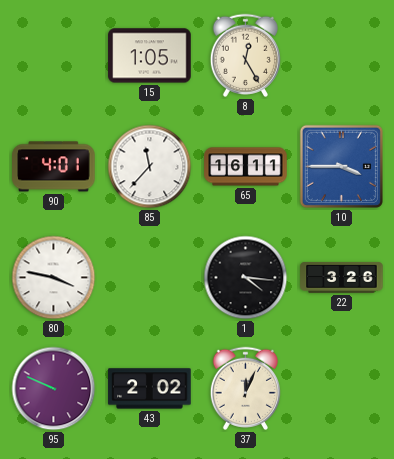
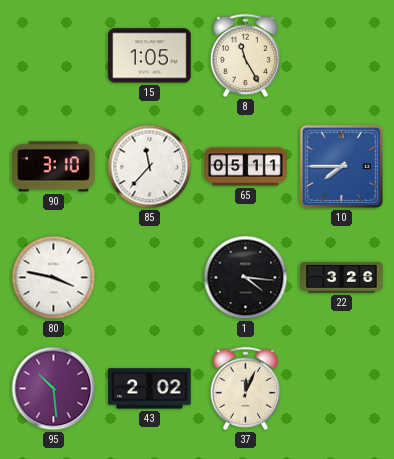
8: 12:25 -> 11:25
90: 4:01 -> 3:10
65: 16:11 -> 05:11
10: 3:45 -> 7:45
95: 9:49 -> 10:29
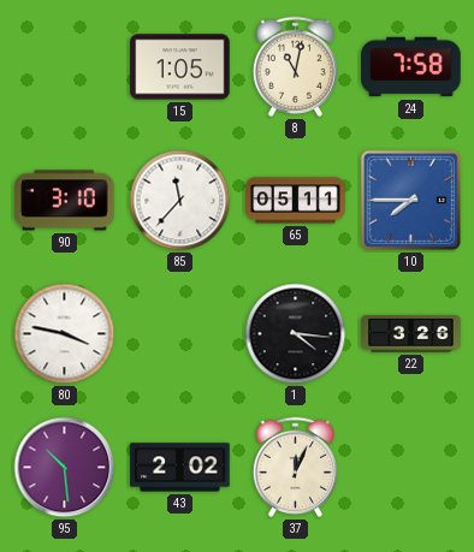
8: 11:25 -> 11:02
24: none -> 7:58
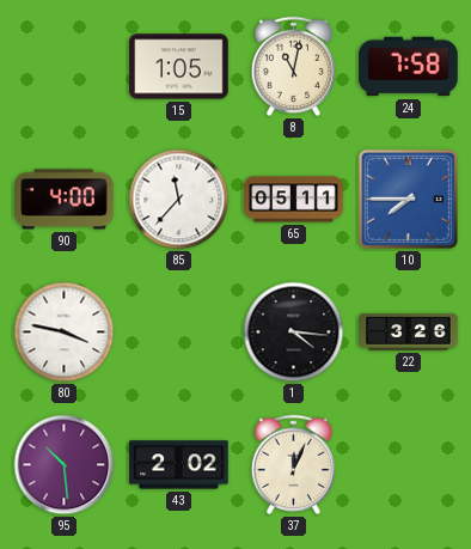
90: 3:10 -> 4:00
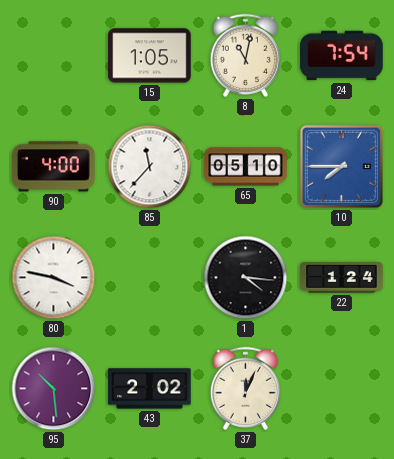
24: 7:58 -> 7:54
65: 05:11 -> 05:10
22: 3:26 -> 1:24
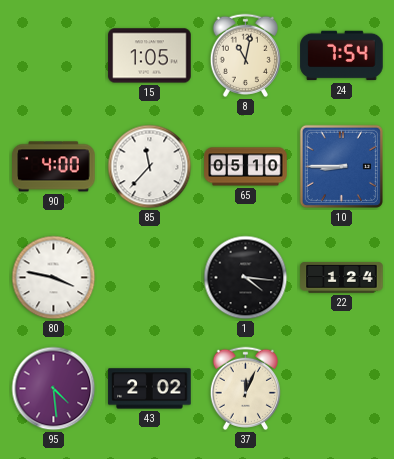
10: 7:45 -> 8:45
95: 10:29 -> 4:29
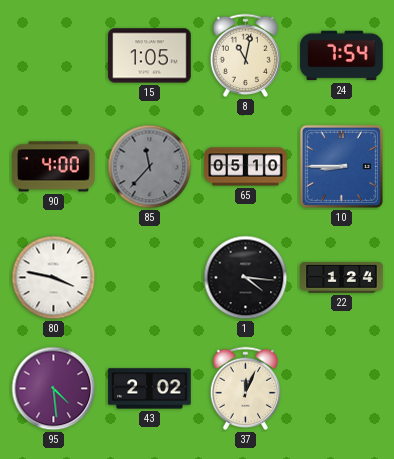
85 dial: white -> grey
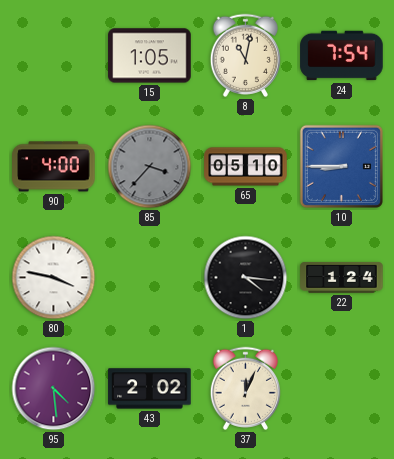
85: 11:37 -> 3:37
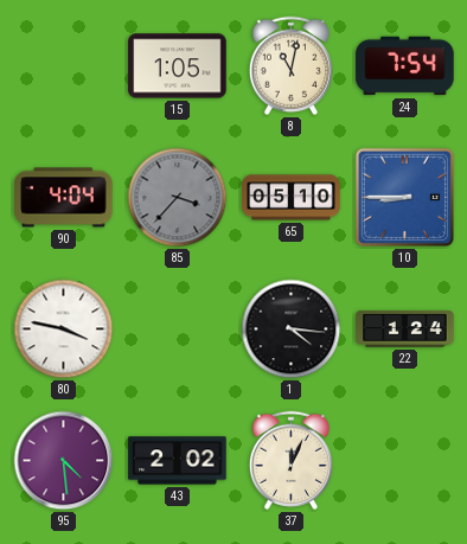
90: 4:00 -> 4:04
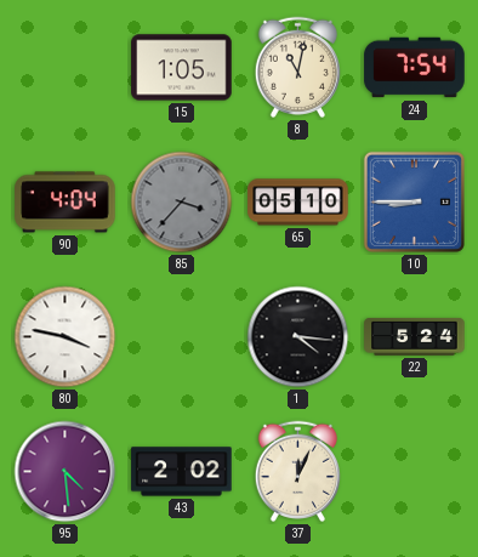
22: 1:24 -> 5:24
